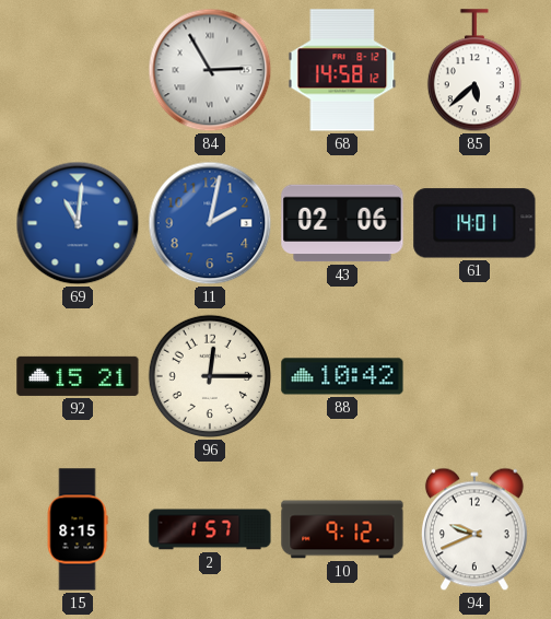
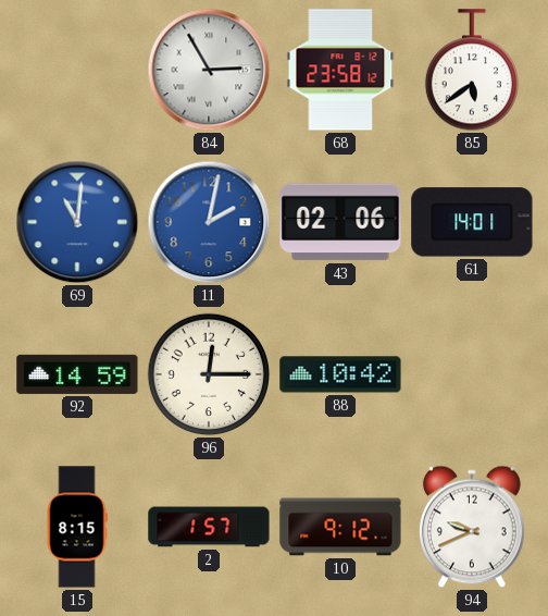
68: 14:58 -> 23:58
85: 5:38 -> 5:39
92: 15:21 -> 14:59
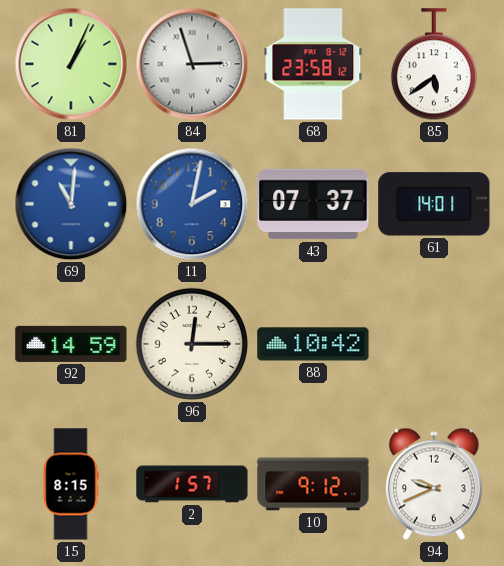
81: none -> 1:04
84: 2:55 -> 2:57
43: 02:06 -> 07:37
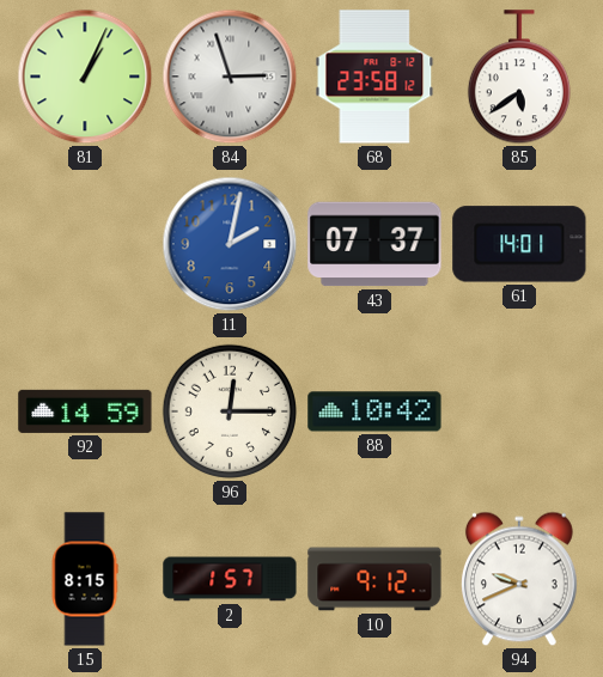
69: 11:01 -> none
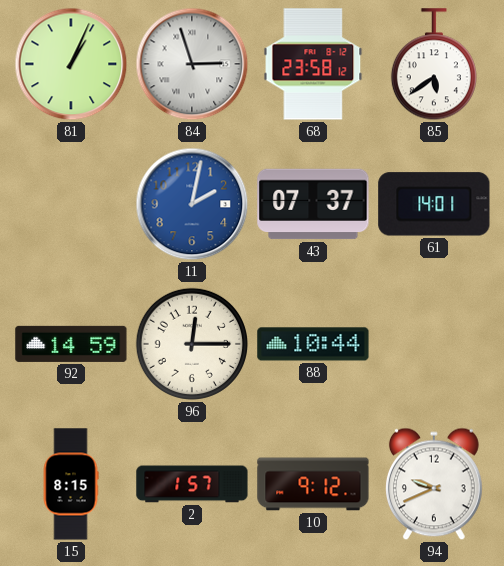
88: 10:42 -> 10:44
